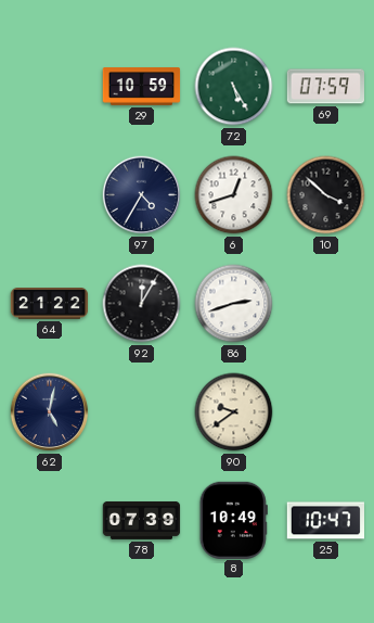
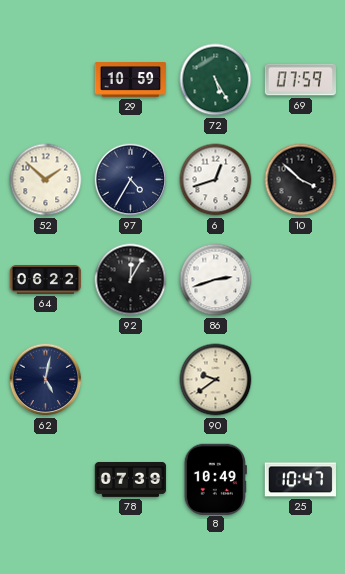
52: none -> 1:52
64: 21:22 -> 06:22
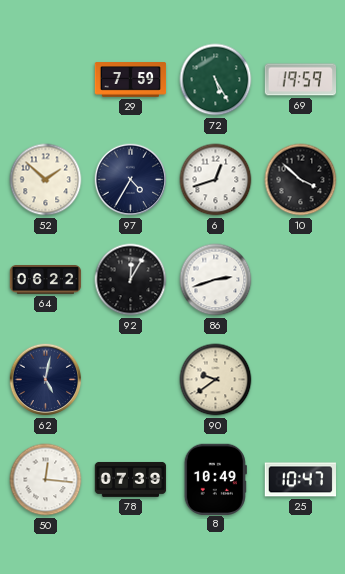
29: 10:59 -> 7:59
69: 07:59 -> 19:59
50: none -> 12:16
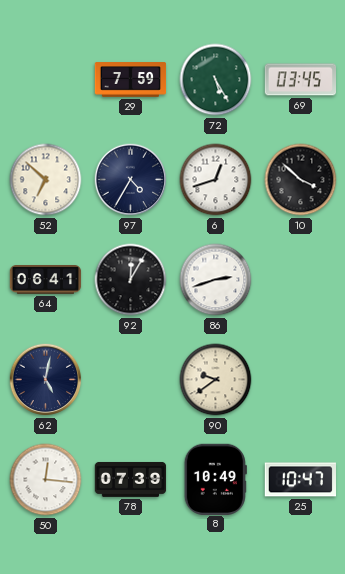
69: 19:59 -> 03:45
52: 1:52 -> 6:52
64: 06:22 -> 06:41
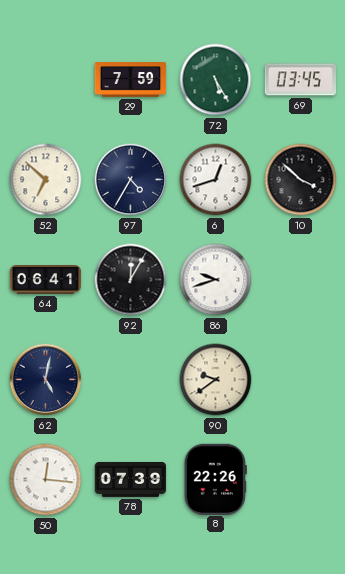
86: 2:42 -> 9:42
8: 10:49 -> 22:26
25: 10:47 -> none
